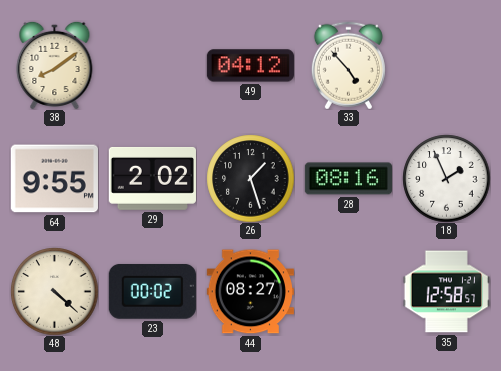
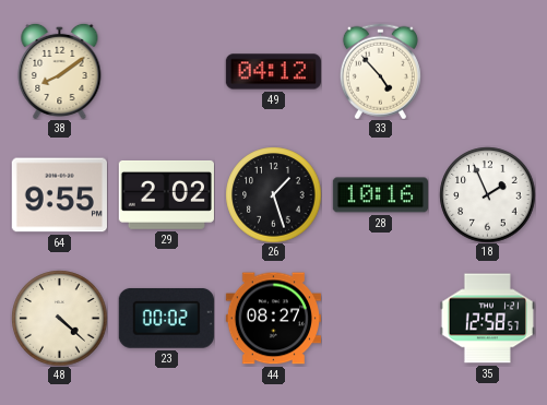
28: 08:16 -> 10:16
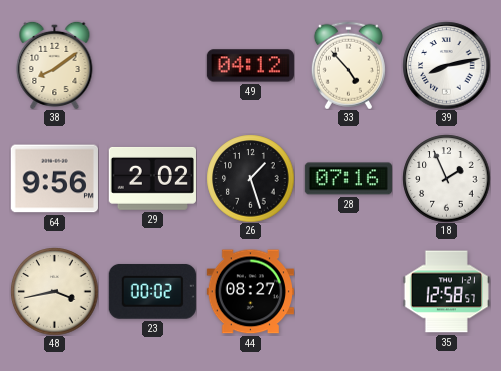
39: none -> 8:13
64: 9:55 -> 9:56
28: 10:16 -> 07:16
48: 4:22 -> 3:43
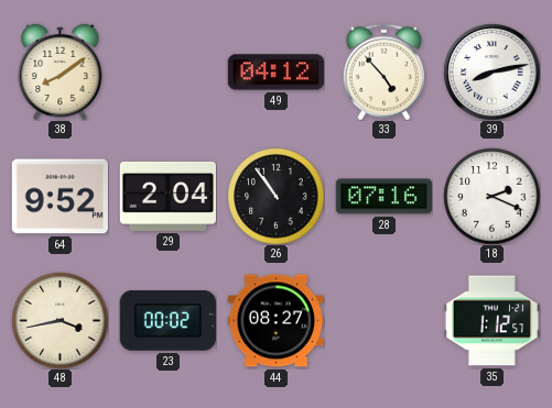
64: 9:56 -> 9:52
29: 2:02 -> 2:04
26: 1:27 -> 10:54
18: 1:56 -> 2:19
35: 12:58 -> 1:12
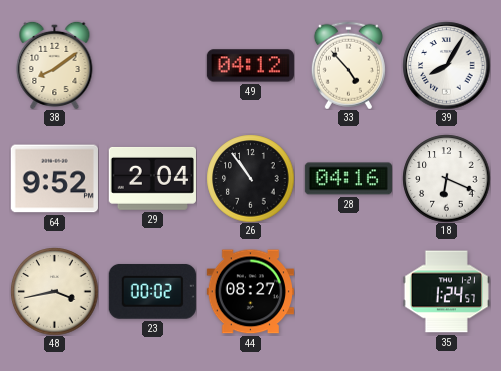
39: 8:13 -> 8:05
28: 07:16 -> 04:16
18: 2:19 -> 6:19
35: 1:12 -> 1:24
